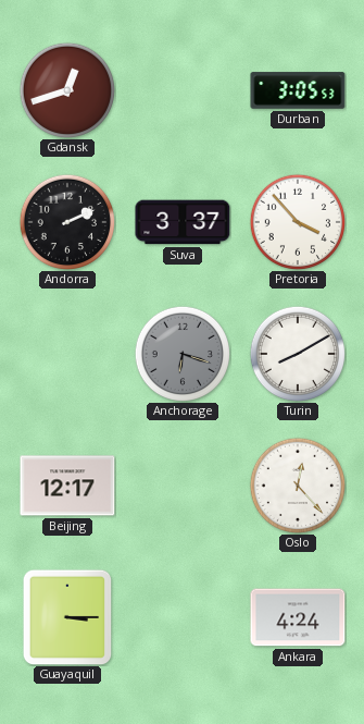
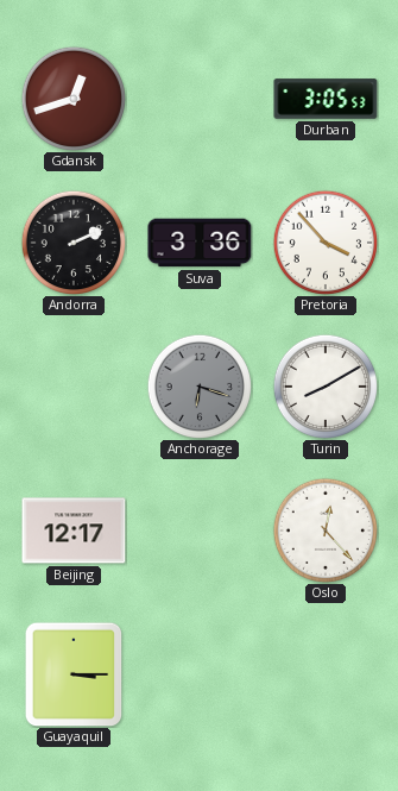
Suva: 3:37 -> 3:36
Ankara: 4:24 -> none
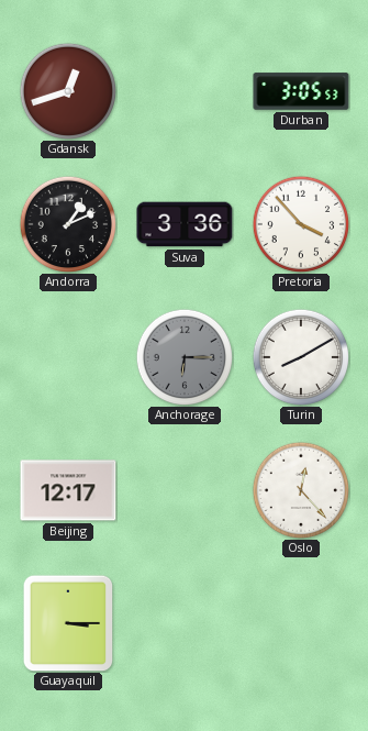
Andorra: 2:11 -> 1:11
Anchorage: 6:18 -> 6:15
